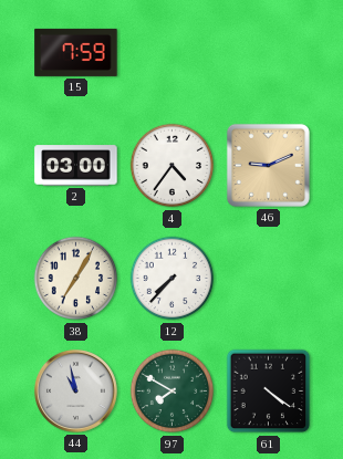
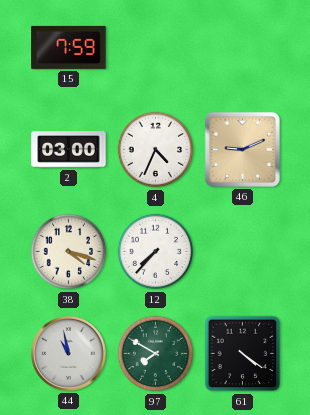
4: 4:36 -> 4:34
38: 7:05 -> 4:18
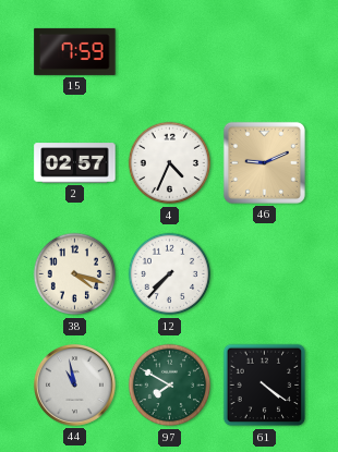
2: 03:00 -> 02:57
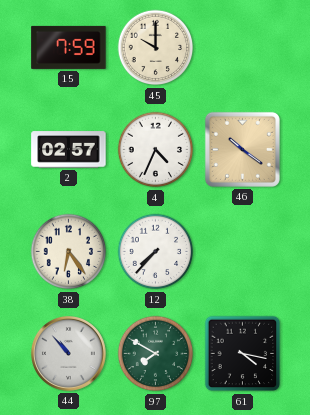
45: none -> 10:00
46: 9:11 -> 10:21
38: 4:18 -> 6:24
44: 10:58 -> 10:53
61: 4:21 -> 4:17
